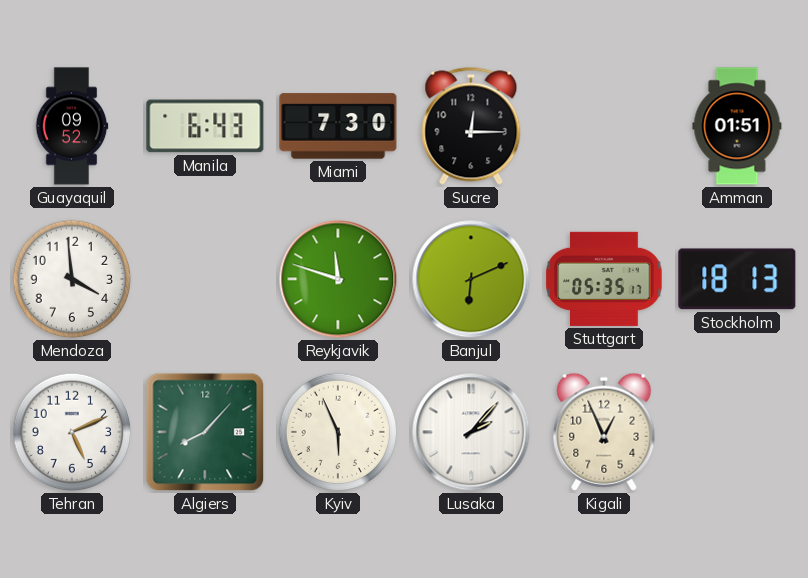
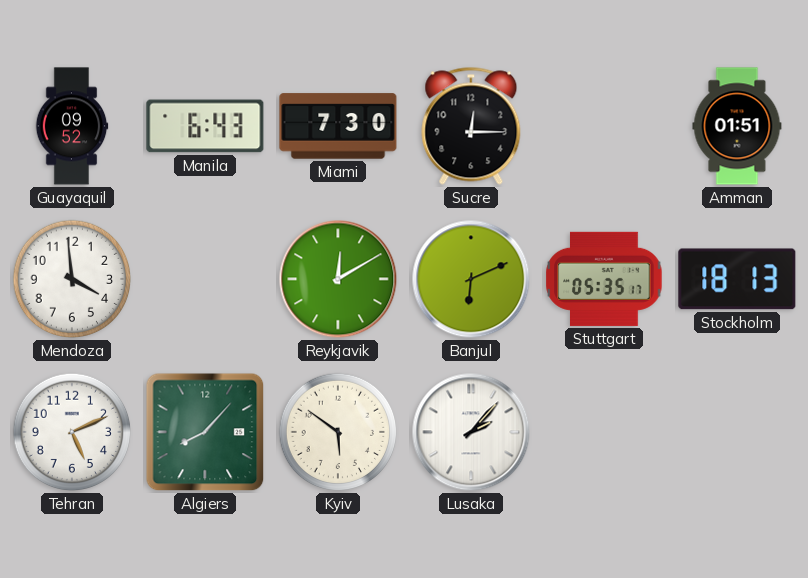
Reykjavik: 11:48 -> 12:10
Kyiv: 5:56 -> 5:51
Kigali: 12:56 -> none
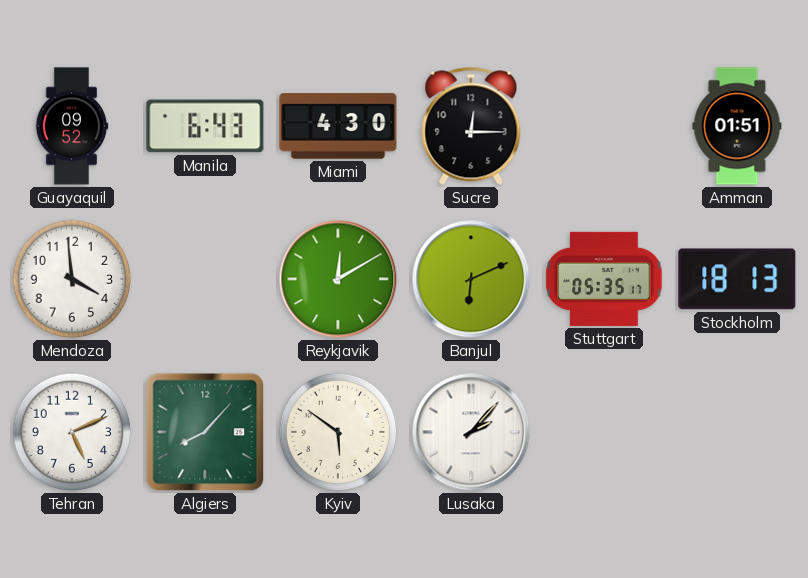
Miami: 7:30 -> 4:30
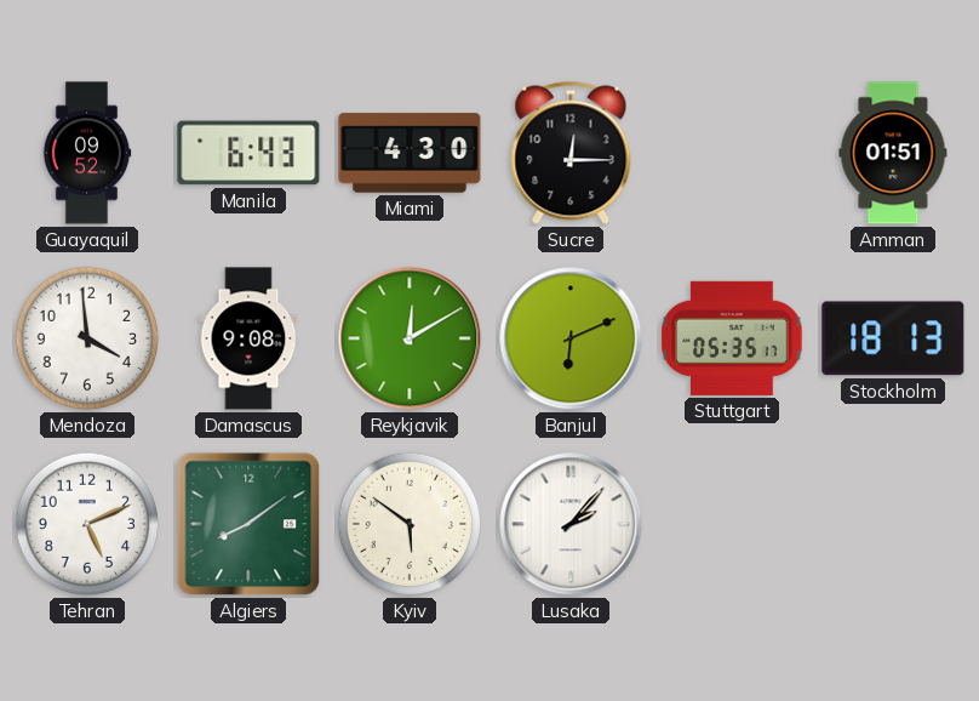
Damascus: none -> 9:08
Algiers: 8:07 -> 8:09
